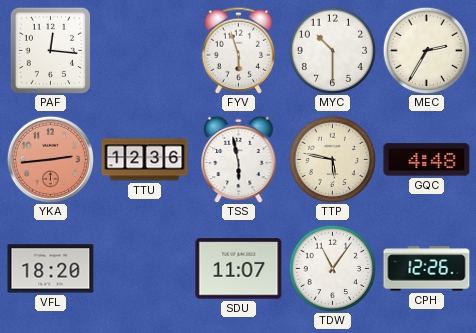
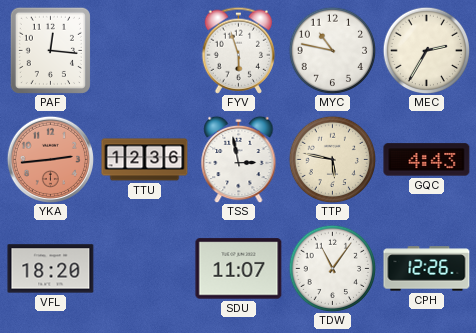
MYC: 10:30 -> 10:47
TSS: 5:58 -> 2:58
GQC: 4:48 -> 4:43
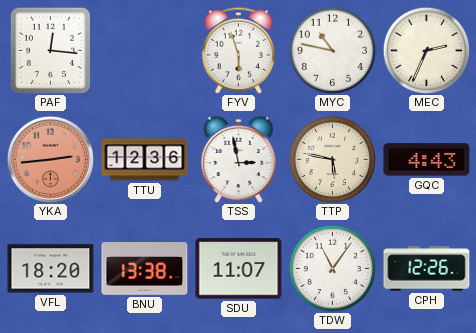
MEC: 2:35 -> 2:34
BNU: none -> 13:38
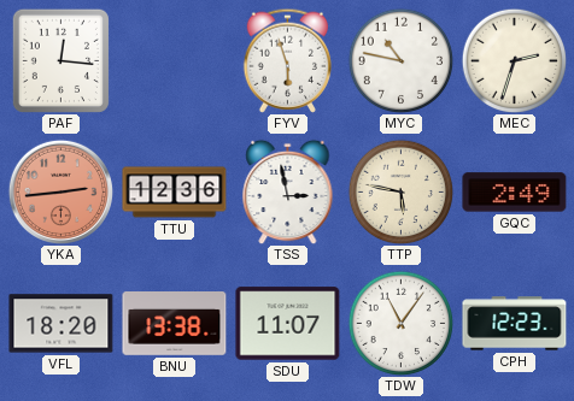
MEC: 2:34 -> 2:33
GQC: 4:43 -> 2:49
CPH: 12:26 -> 12:23
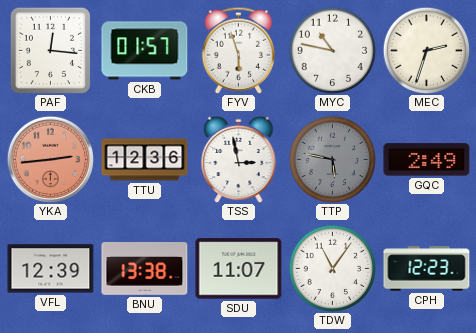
CKB: none -> 01:57
TTP dial: cream -> grey
VFL: 18:20 -> 12:39
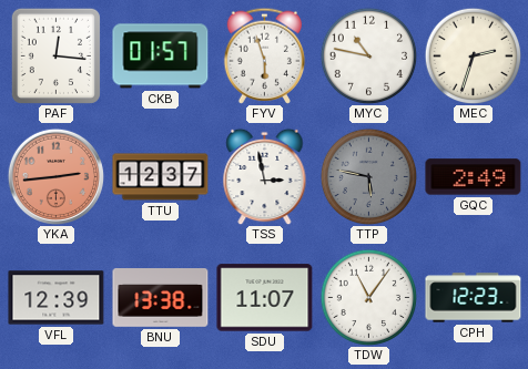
TTU: 12:36 -> 12:37
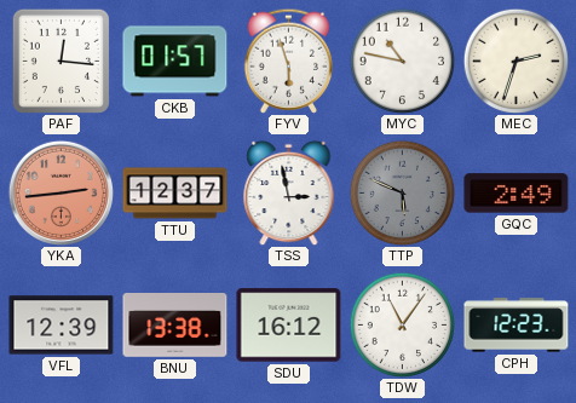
TTP: 5:47 -> 5:49
SDU: 11:07 -> 16:12
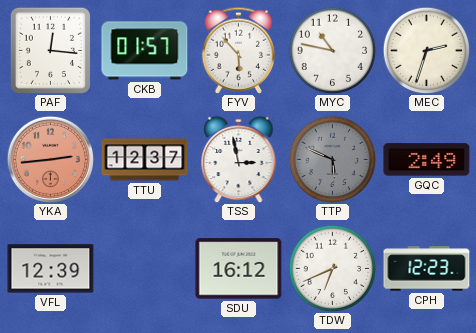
FYV: 5:57 -> 5:53
BNU: 13:38 -> none
TDW: 11:06 -> 6:41
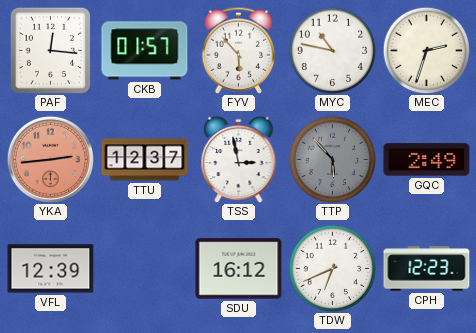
TTP: 5:49 -> 5:53
